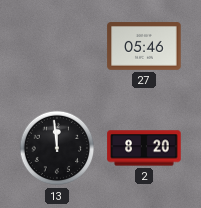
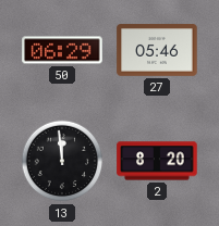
50: none -> 06:29
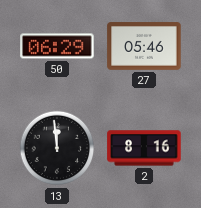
2: 8:20 -> 8:16
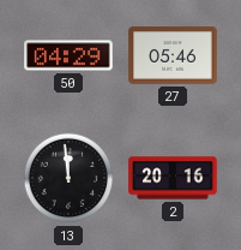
50: 06:29 -> 04:29
2: 8:16 -> 20:16
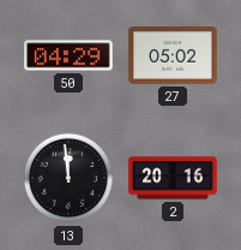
27: 05:46 -> 05:02
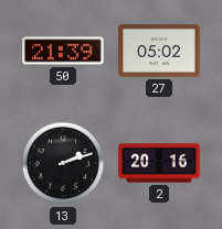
50: 04:29 -> 21:39
13: 11:59 -> 2:12
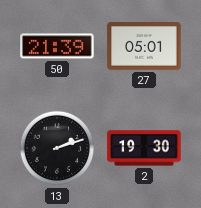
27: 05:02 -> 05:01
2: 20:16 -> 19:30
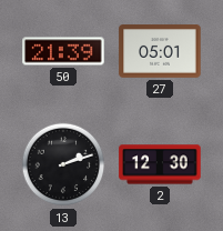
2: 19:30 -> 12:30
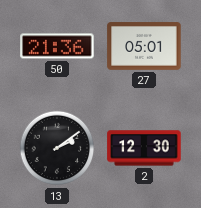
50: 21:39 -> 21:36
13: 2:12 -> 2:09
